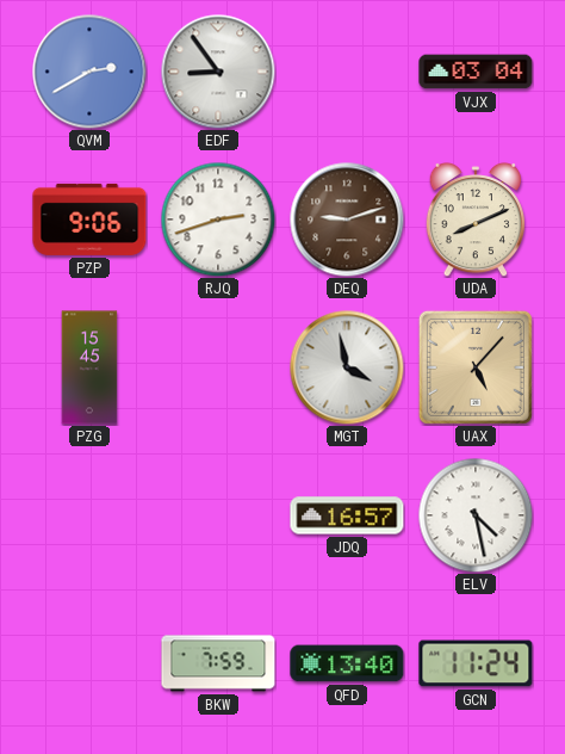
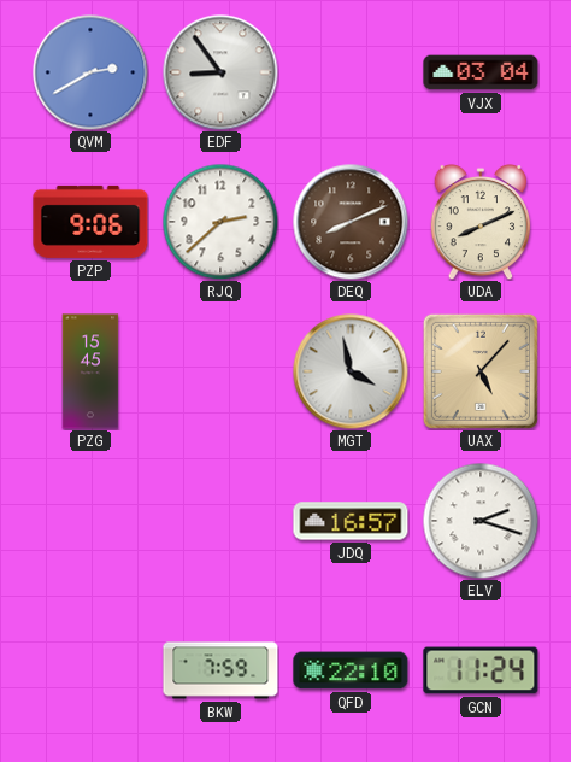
RJQ: 2:42 -> 2:38
DEQ: 9:12 -> 8:11
ELV: 4:28 -> 2:18
QFD: 13:40 -> 22:10
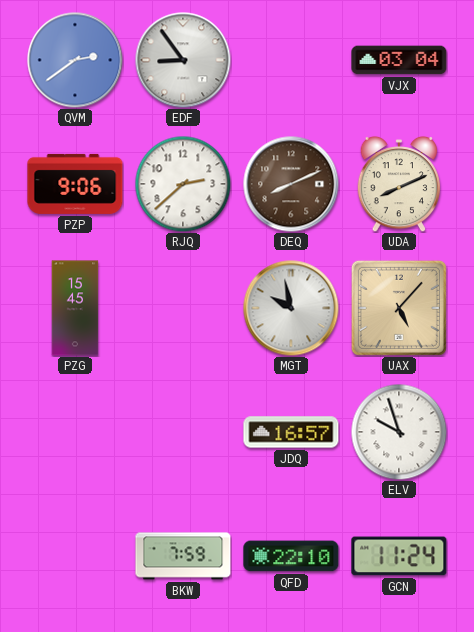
QVM: 2:40 -> 2:39
MGT: 3:58 -> 9:58
ELV: 2:18 -> 9:57
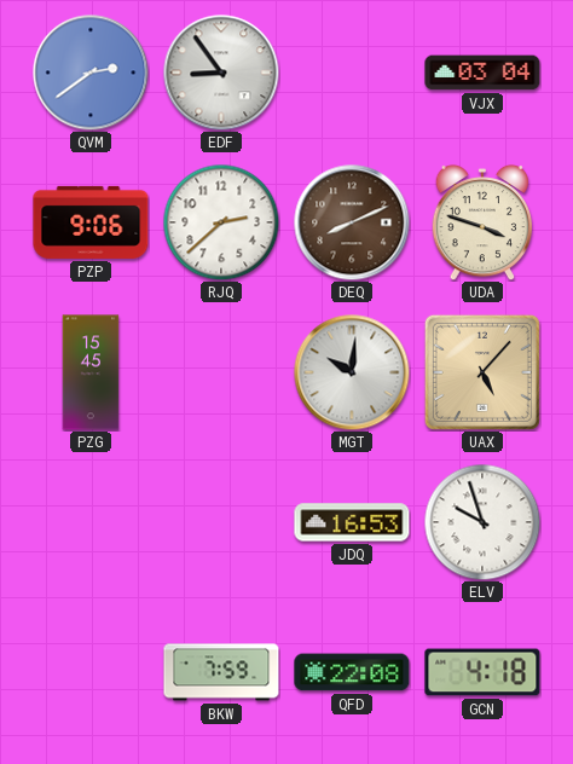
UDA: 8:11 -> 3:48
MGT: 9:58 -> 10:01
JDQ: 16:57 -> 16:53
QFD: 22:10 -> 22:08
GCN: 11:24 -> 4:18
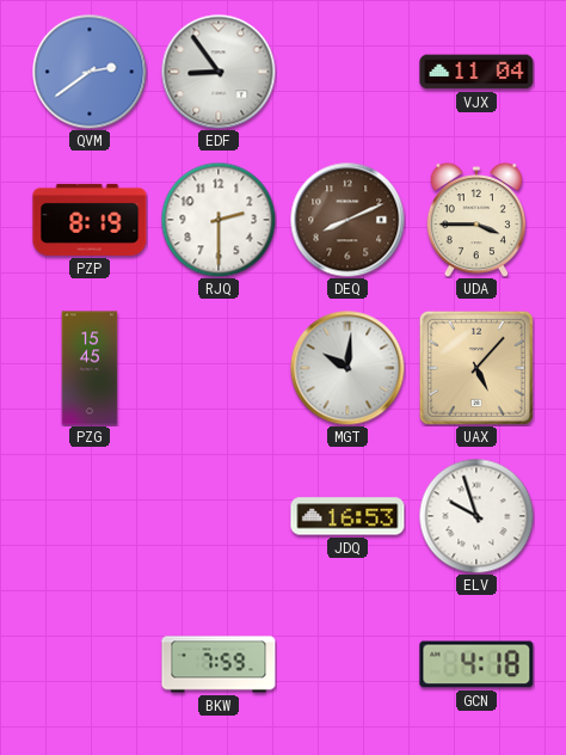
VJX: 03:04 -> 11:04
PZP: 9:06 -> 8:19
RJQ: 2:38 -> 2:30
UDA: 3:48 -> 3:45
QFD: 22:08 -> none
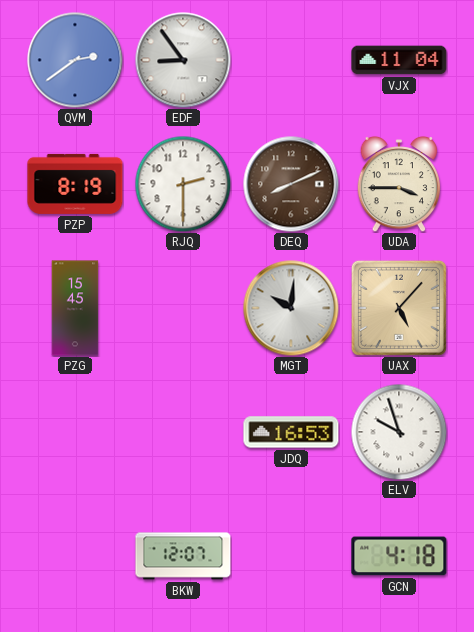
BKW: 7:59 -> 12:07
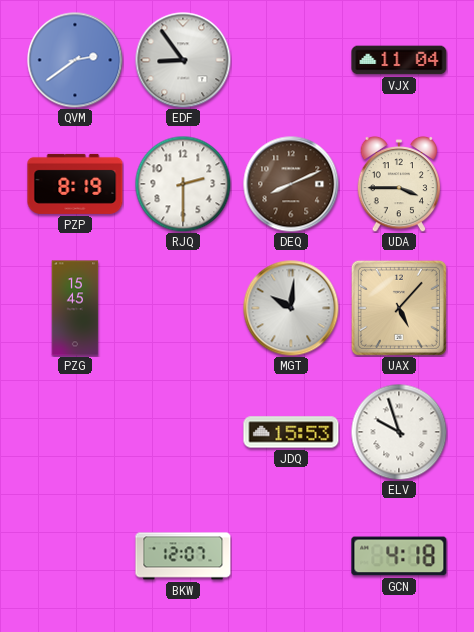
JDQ: 16:53 -> 15:53
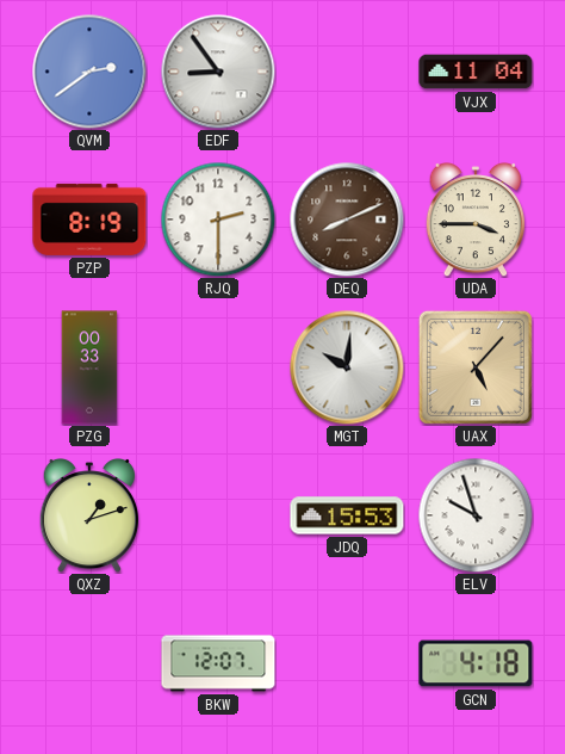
PZG: 15:45 -> 00:33
QXZ: none -> 1:12
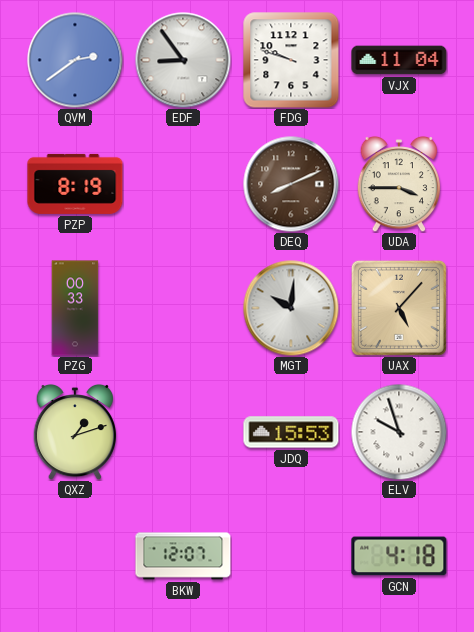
FDG: none -> 9:48
RJQ: 2:30 -> none
